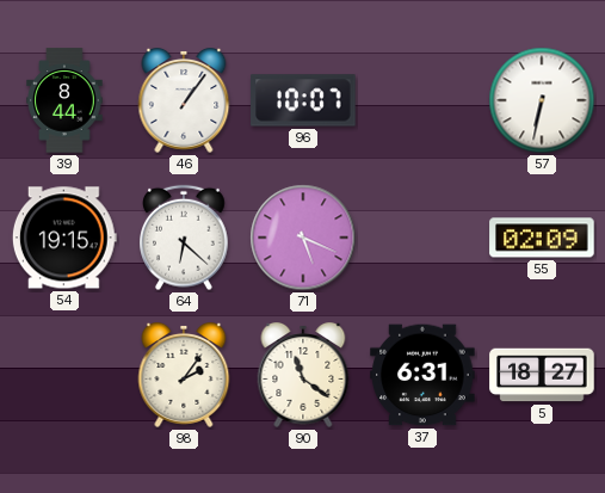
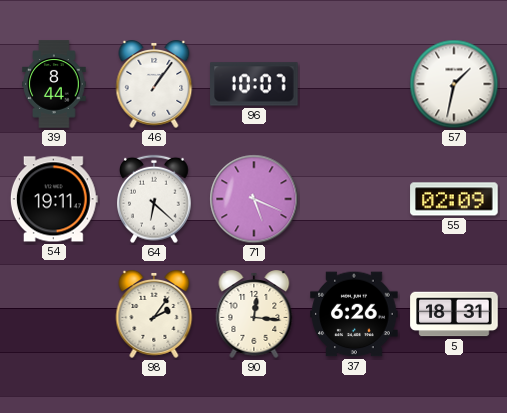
57: 6:32 -> 1:32
54: 19:15 -> 19:11
90: 11:21 -> 12:16
37: 6:31 -> 6:26
5: 18:27 -> 18:31
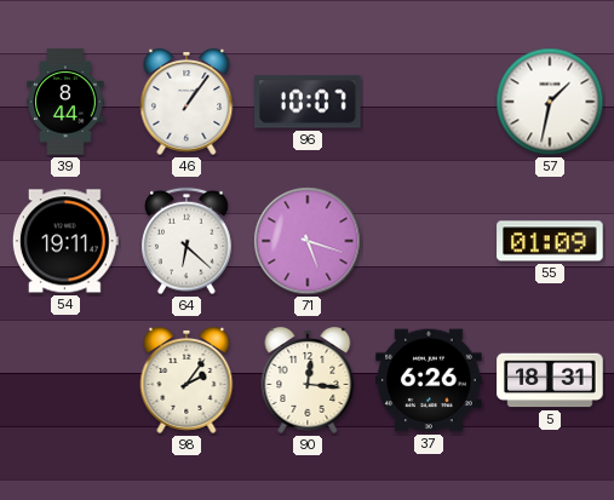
71: 5:19 -> 5:18
55: 02:09 -> 01:09
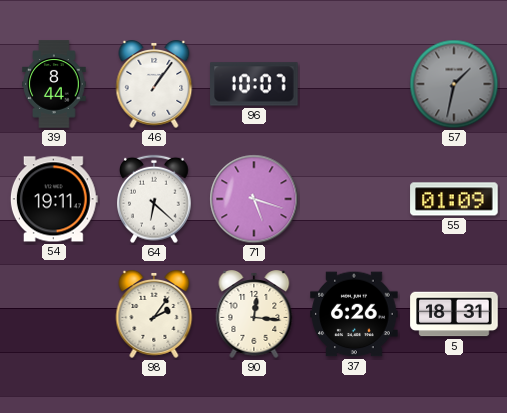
57 dial: white -> grey
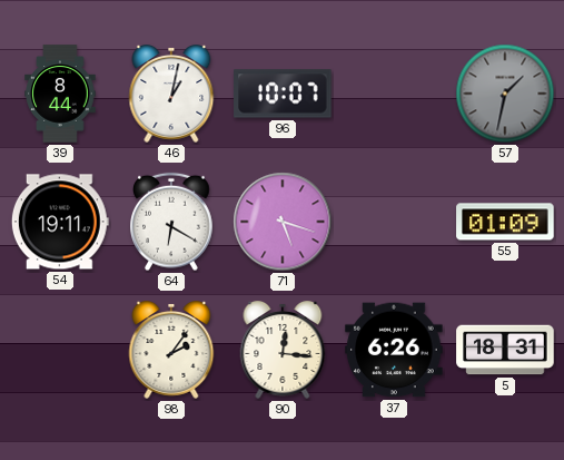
46: 1:06 -> 1:02
64: 6:22 -> 6:20
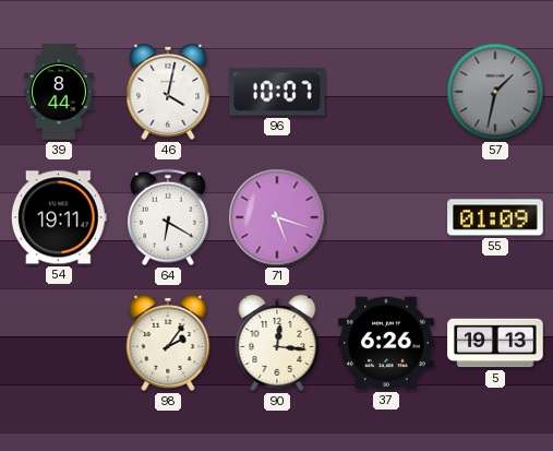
46: 1:02 -> 4:02
5: 18:31 -> 19:13
